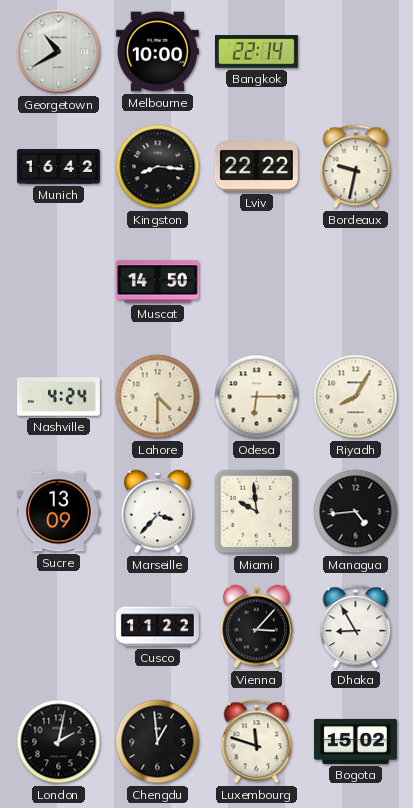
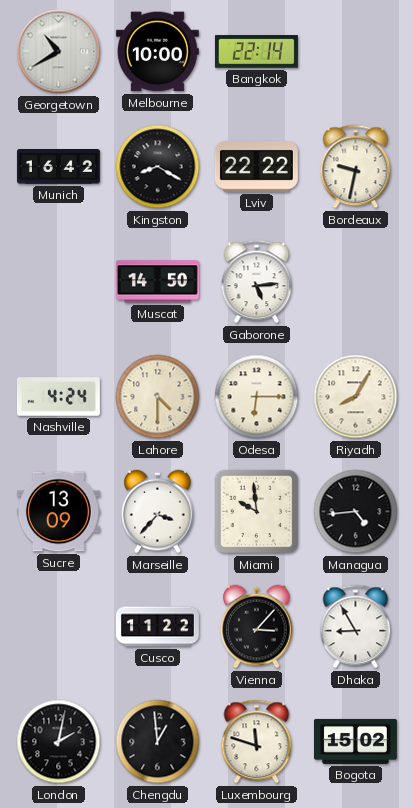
Kingston: 8:16 -> 8:20
Gaborone: none -> 5:14
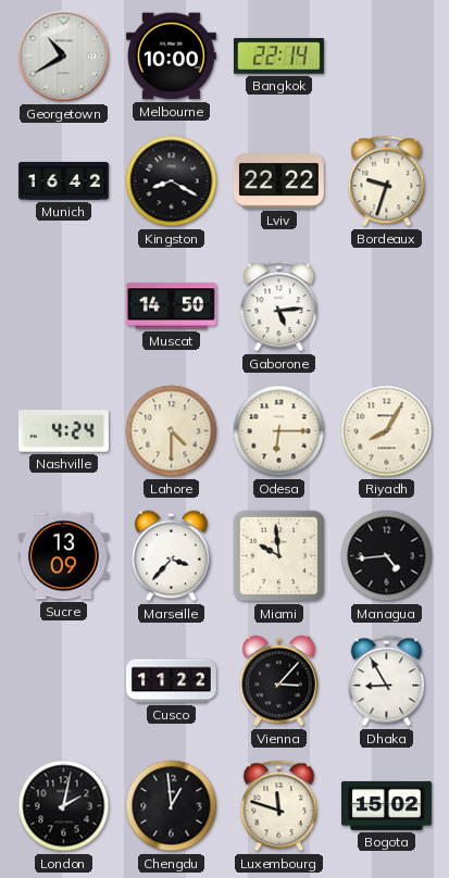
Bordeaux: 9:32 -> 9:33
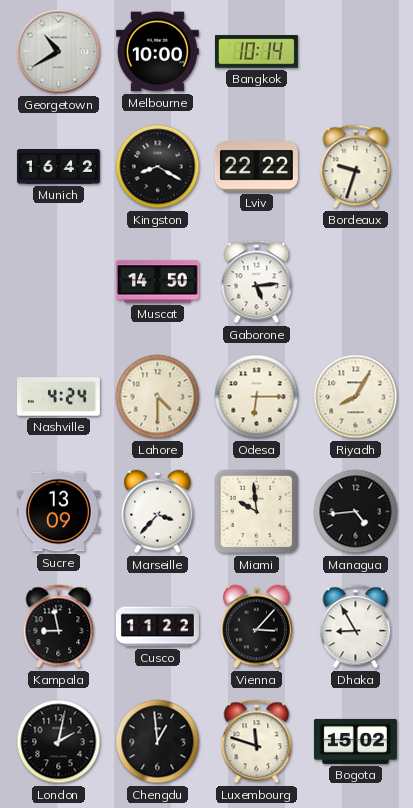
Bangkok: 22:14 -> 10:14
Kampala: none -> 8:58
